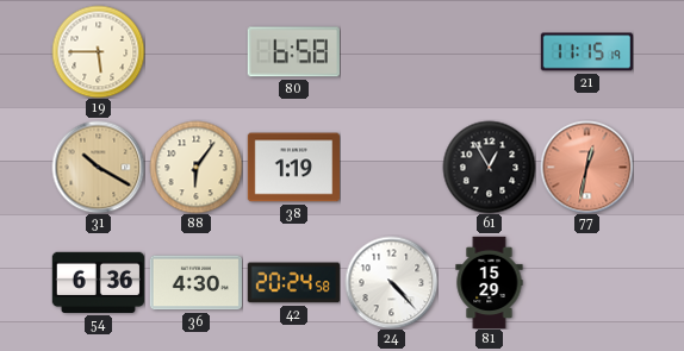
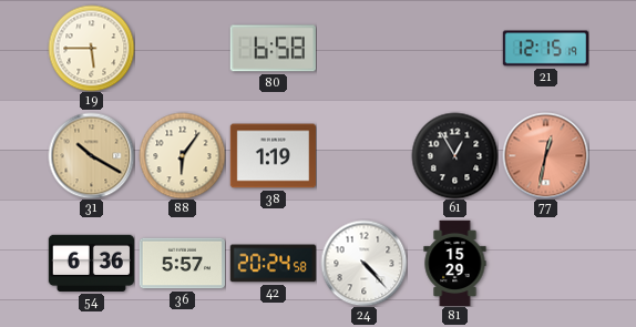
21: 11:15 -> 12:15
36: 4:30 -> 5:57
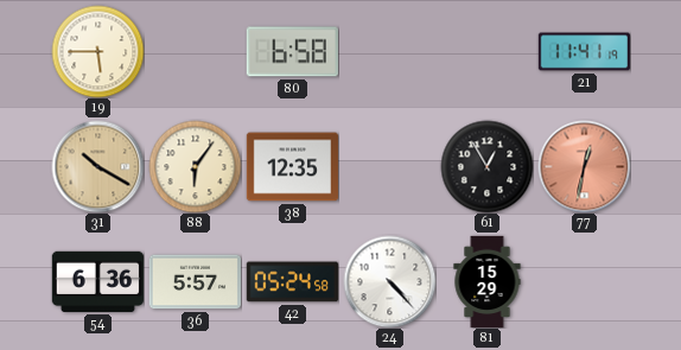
21: 12:15 -> 11:41
38: 1:19 -> 12:35
42: 20:24 -> 05:24
